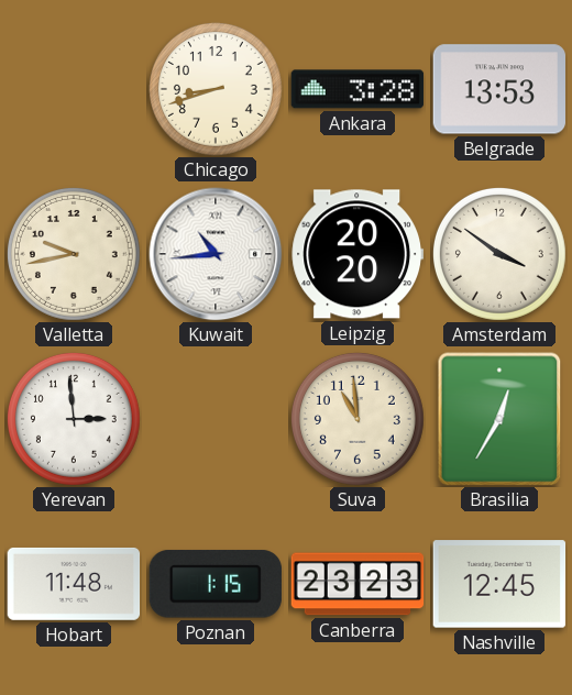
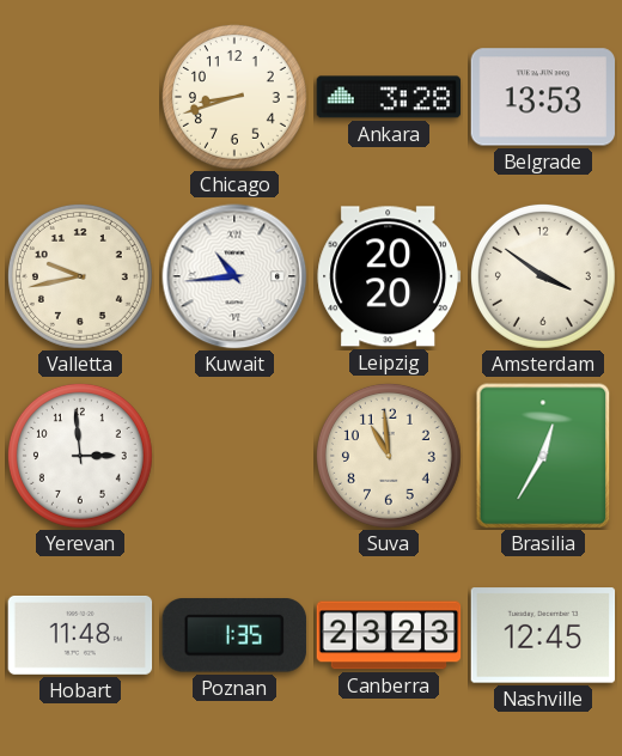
Poznan: 1:15 -> 1:35
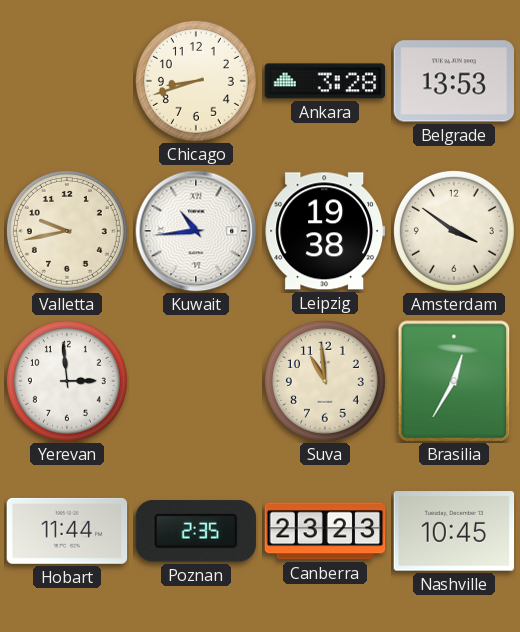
Leipzig: 20:20 -> 19:38
Hobart: 11:48 -> 11:44
Poznan: 1:35 -> 2:35
Nashville: 12:45 -> 10:45
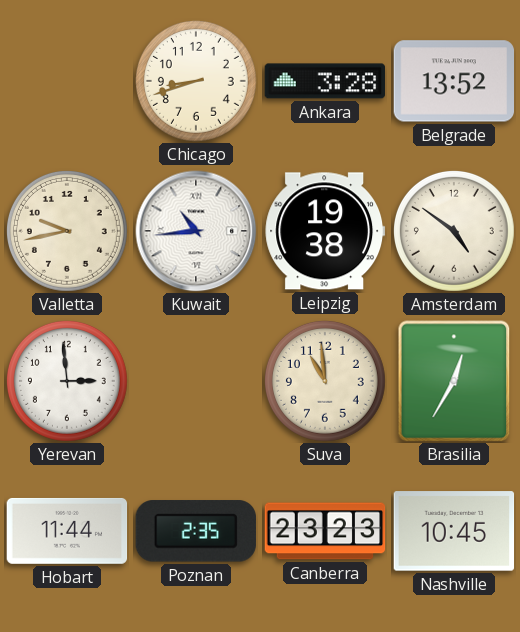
Belgrade: 13:53 -> 13:52
Amsterdam: 3:51 -> 4:51
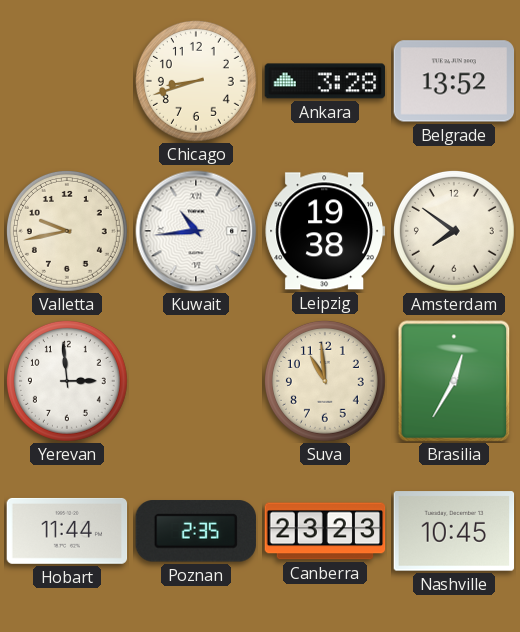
Amsterdam: 4:51 -> 7:51
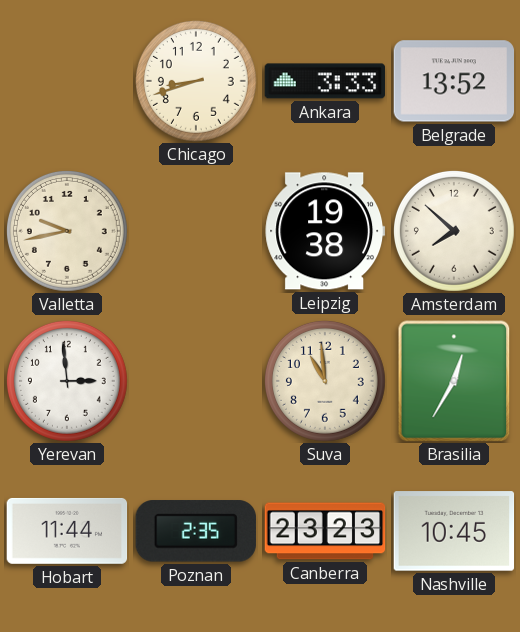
Ankara: 3:28 -> 3:33
Kuwait: 10:44 -> none
Amsterdam: 7:51 -> 7:52
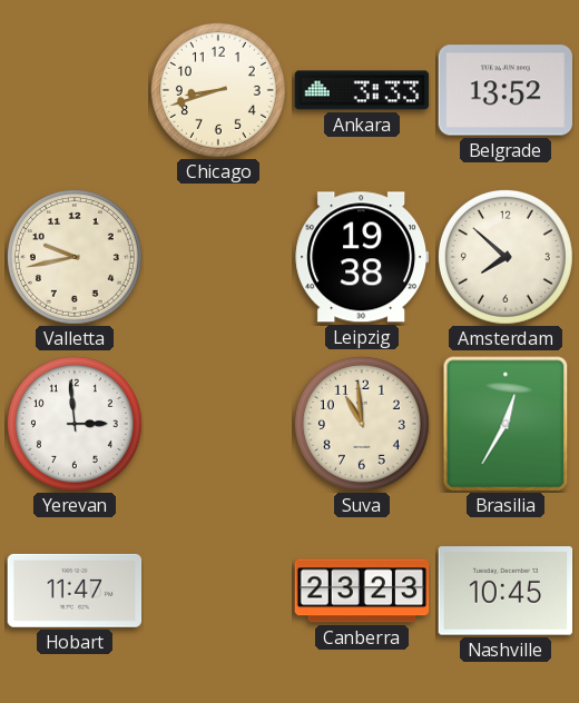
Hobart: 11:44 -> 11:47
Poznan: 2:35 -> none
